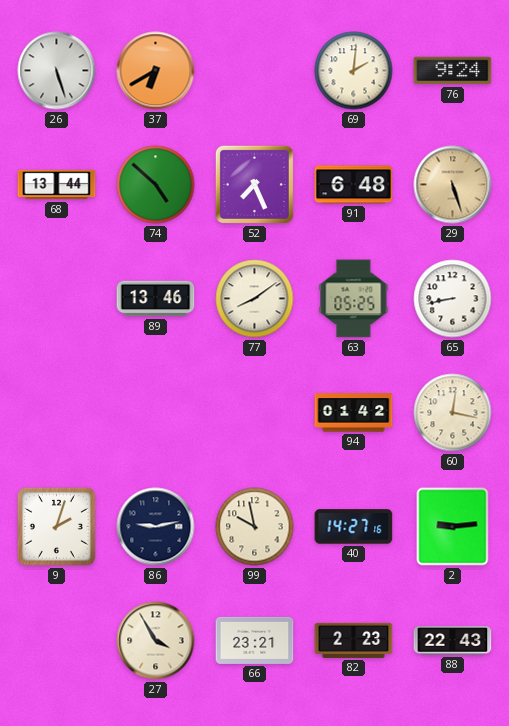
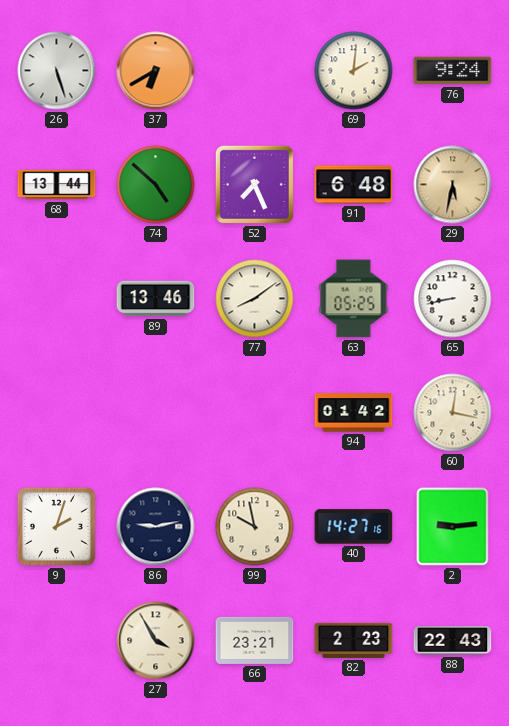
29: 5:27 -> 5:32
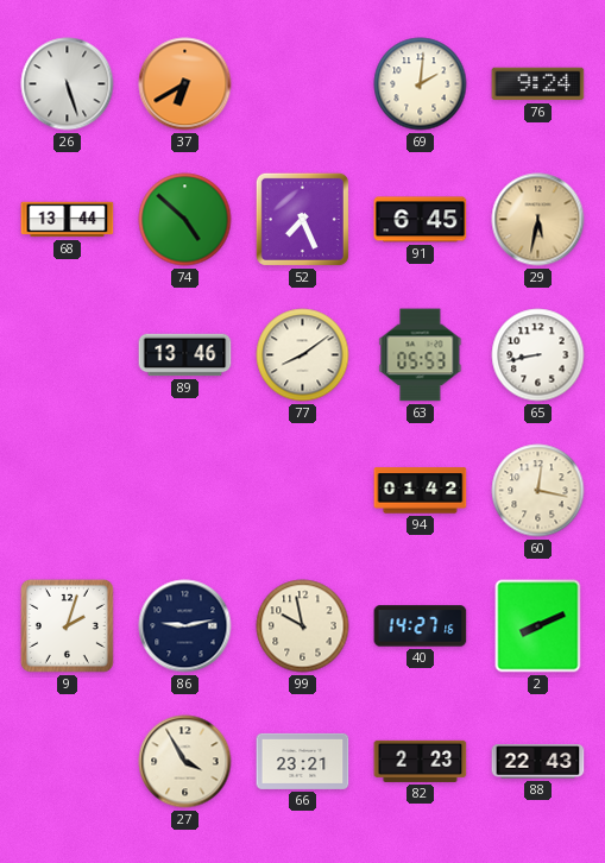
91: 6:48 -> 6:45
63: 05:25 -> 05:53
2: 9:14 -> 8:11
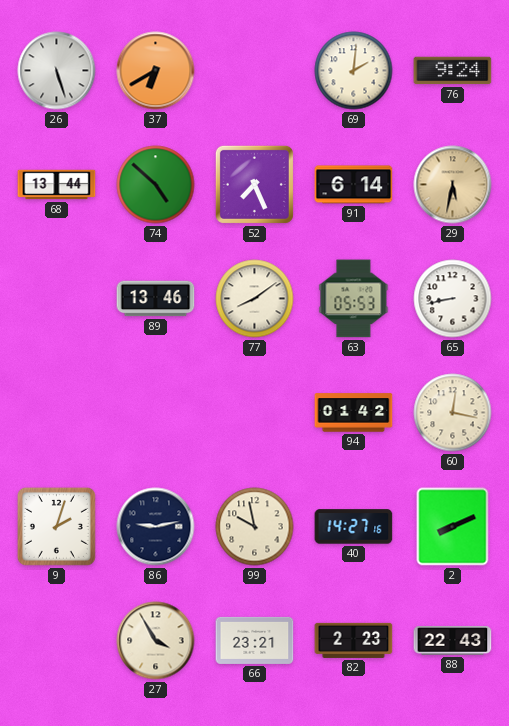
91: 6:45 -> 6:14
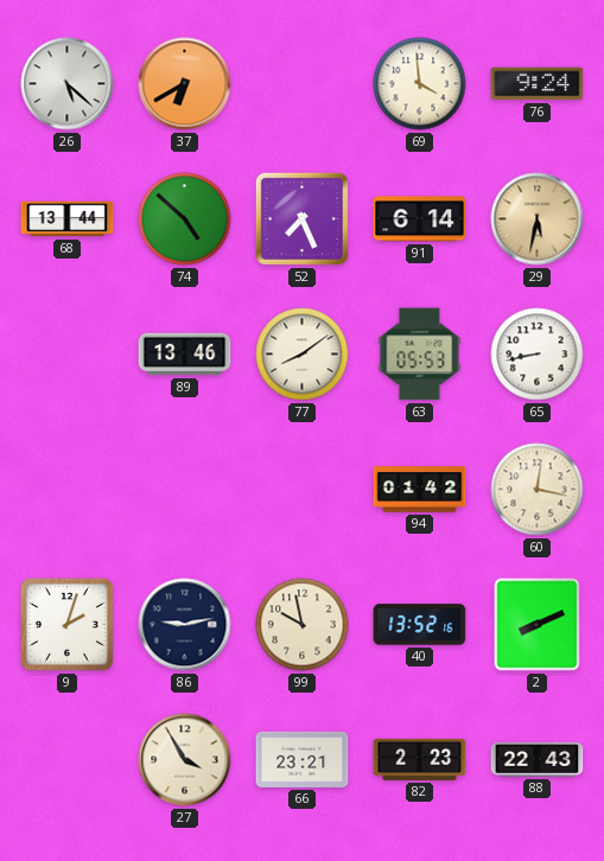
26: 5:27 -> 5:22
69: 2:01 -> 3:59
40: 14:27 -> 13:52
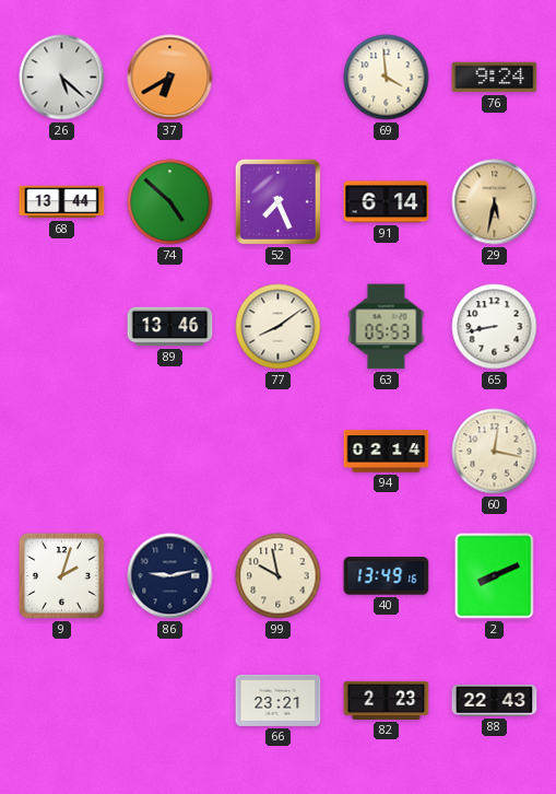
94: 01:42 -> 02:14
40: 13:52 -> 13:49
27: 3:55 -> none
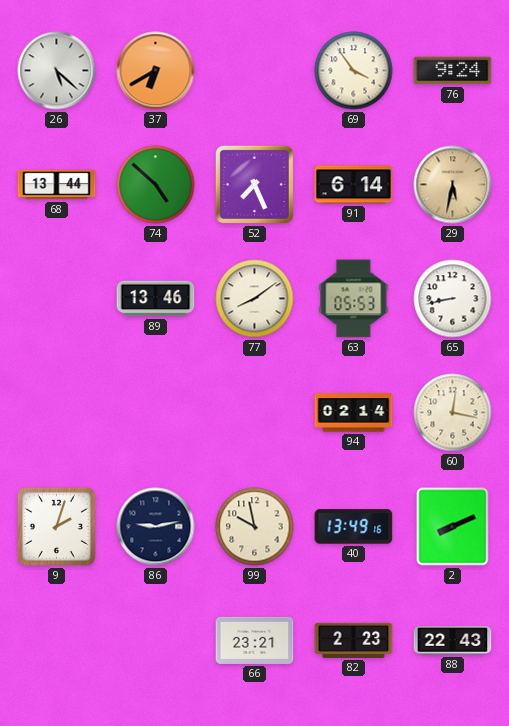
69: 3:59 -> 3:54
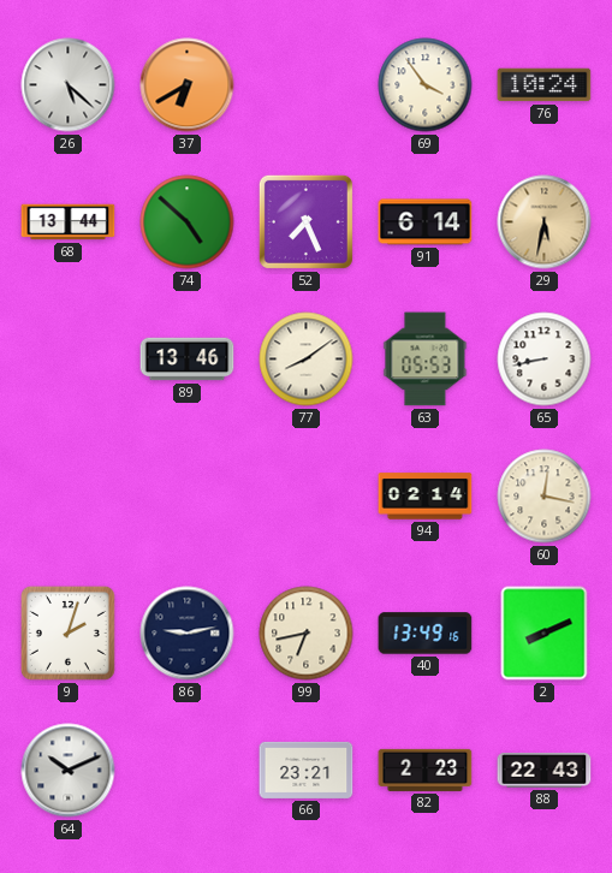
76: 9:24 -> 10:24
99: 9:58 -> 6:43
64: none -> 10:11
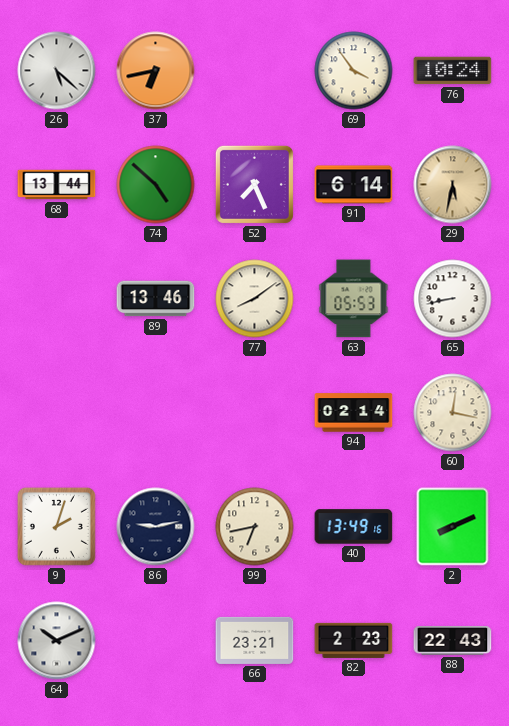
37: 6:40 -> 6:43
